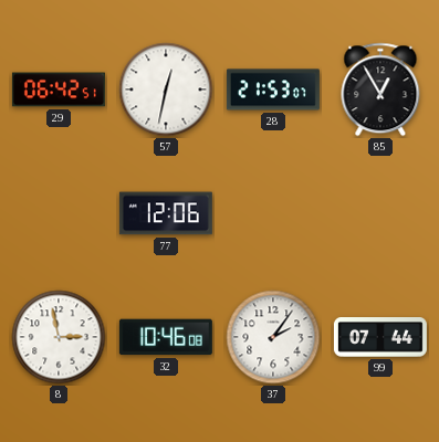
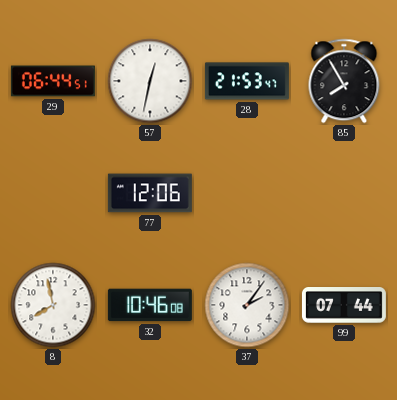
29: 06:42 -> 06:44
28: 21:53:07 -> 21:53:47
85: 12:55 -> 7:55
8: 2:58 -> 7:58
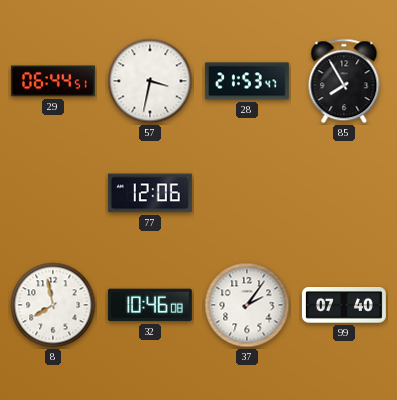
57: 12:32 -> 3:32
99: 07:44 -> 07:40
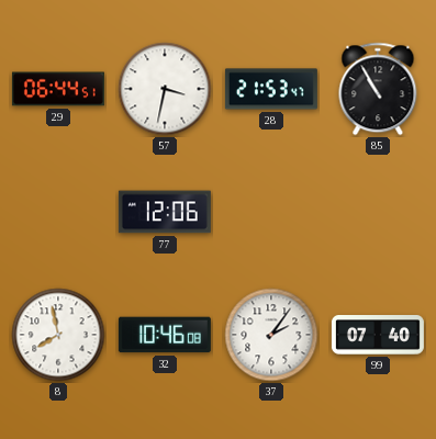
85: 7:55 -> 10:55
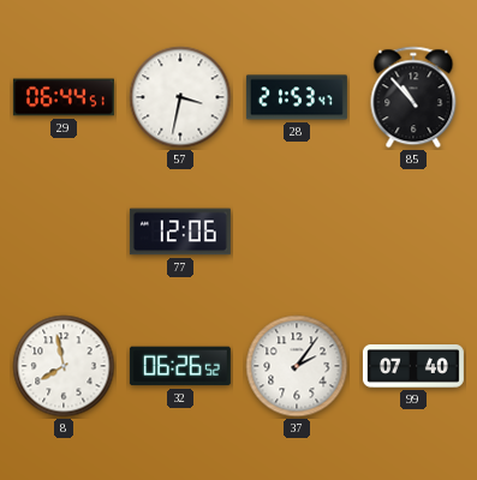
85: 10:55 -> 10:53
32: 10:46 -> 06:26
